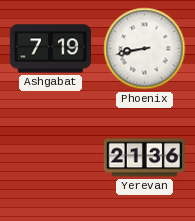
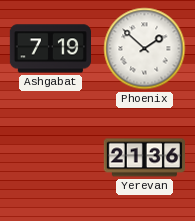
Phoenix: 8:43 -> 1:52
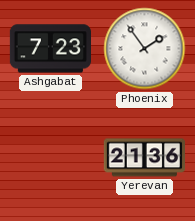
Ashgabat: 7:19 -> 7:23
Phoenix: 1:52 -> 1:54
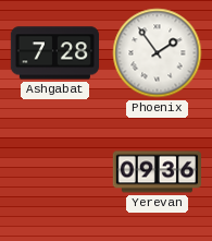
Ashgabat: 7:23 -> 7:28
Yerevan: 21:36 -> 09:36
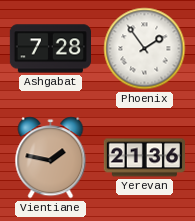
Vientiane: none -> 1:47
Yerevan: 09:36 -> 21:36
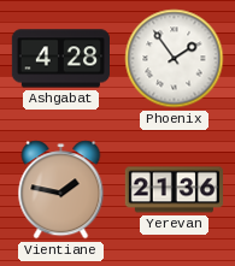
Ashgabat: 7:28 -> 4:28
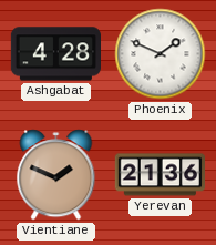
Phoenix: 1:54 -> 1:49
Vientiane: 1:47 -> 1:49
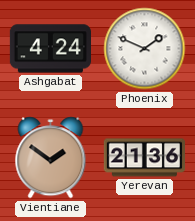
Ashgabat: 4:28 -> 4:24
Vientiane: 1:49 -> 1:51
